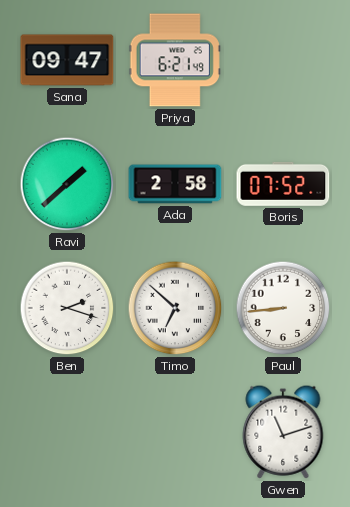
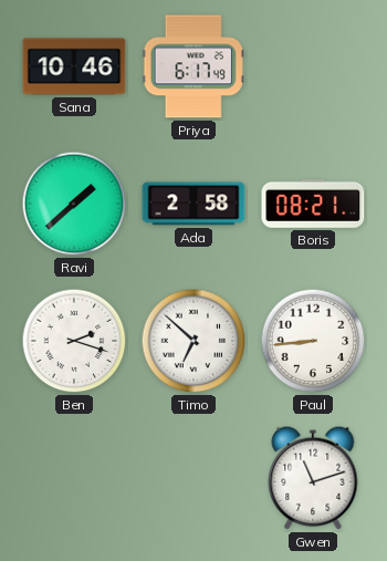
Sana: 09:47 -> 10:46
Priya: 6:21 -> 6:17
Boris: 07:52 -> 08:21
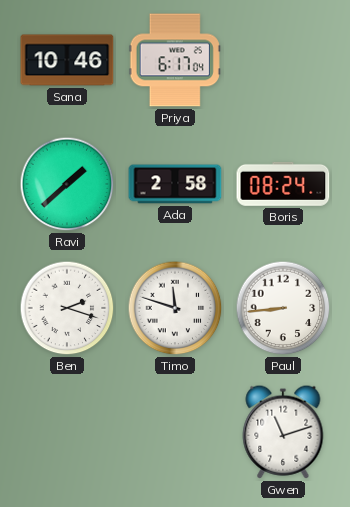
Priya: 6:17:49 -> 6:17:04
Boris: 08:21 -> 08:24
Timo: 6:52 -> 11:48
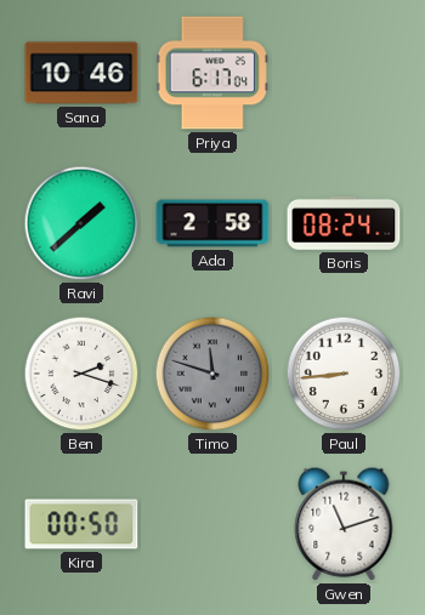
Timo dial: white -> grey
Kira: none -> 00:50
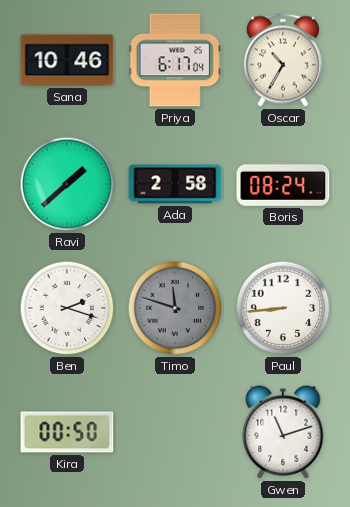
Oscar: none -> 10:35
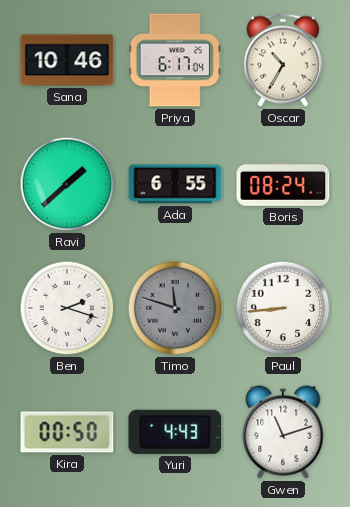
Ada: 2:58 -> 6:55
Yuri: none -> 4:43
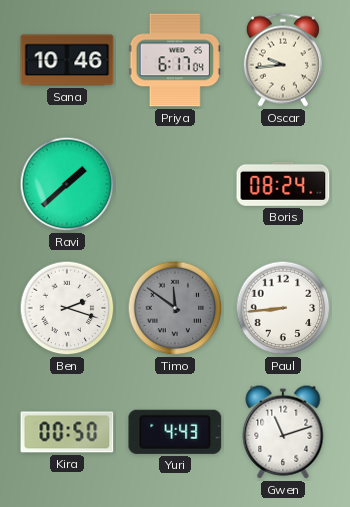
Oscar: 10:35 -> 9:44
Ada: 6:55 -> none
Timo: 11:48 -> 11:51
